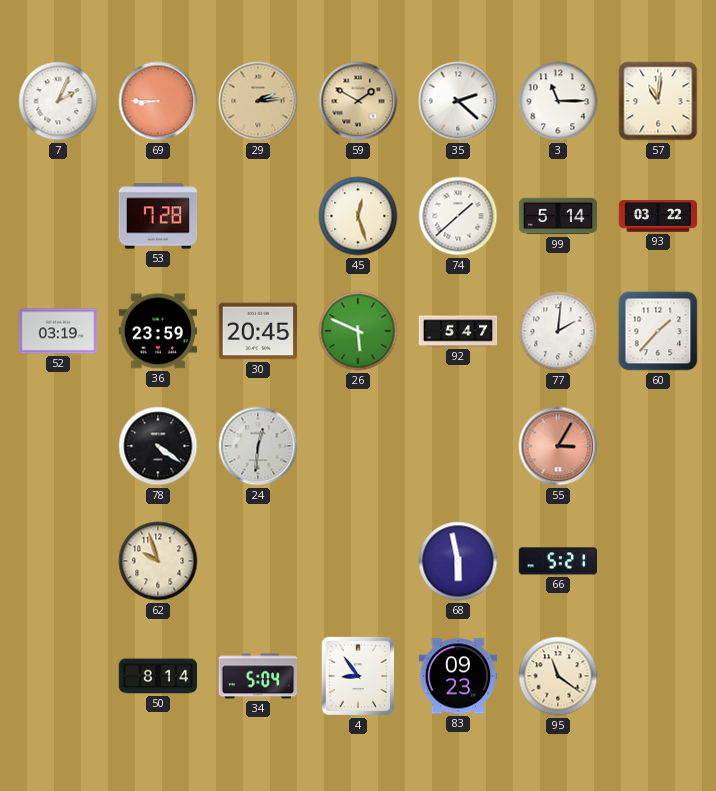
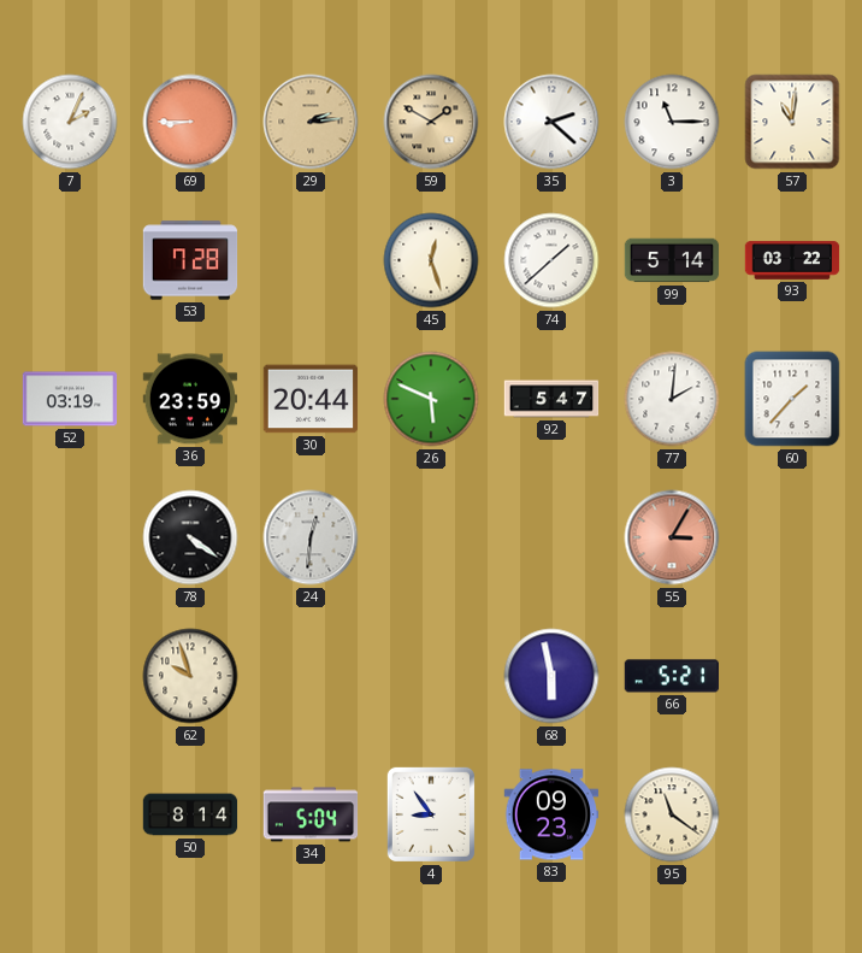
30: 20:45 -> 20:44
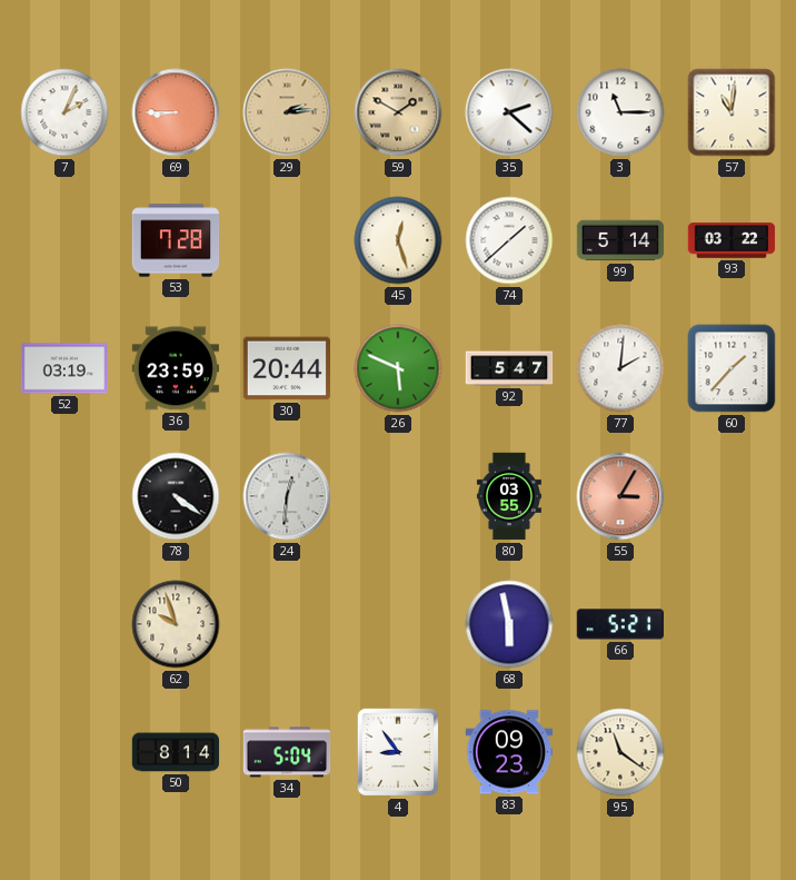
80: none -> 03:55
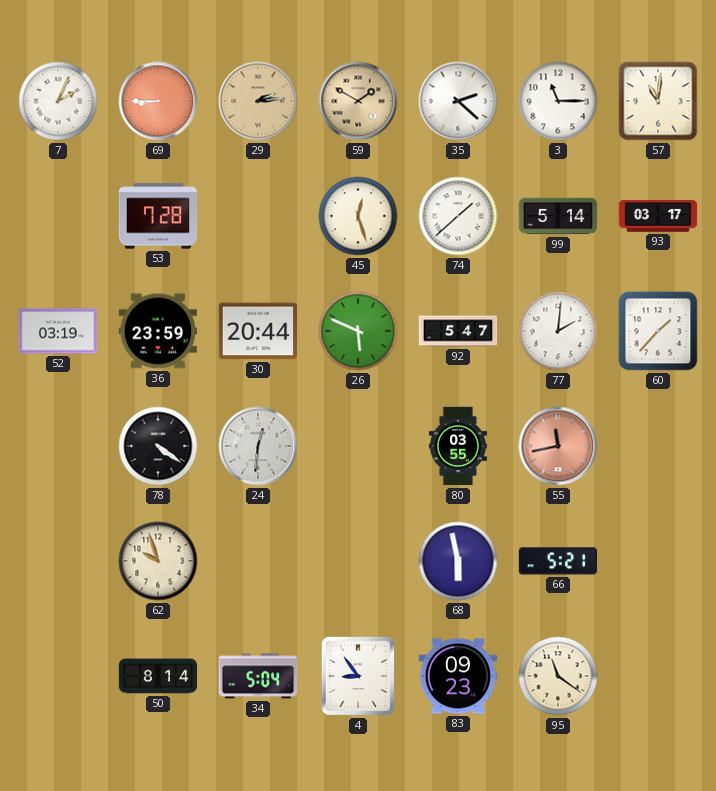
93: 03:22 -> 03:17
55: 3:05 -> 11:43
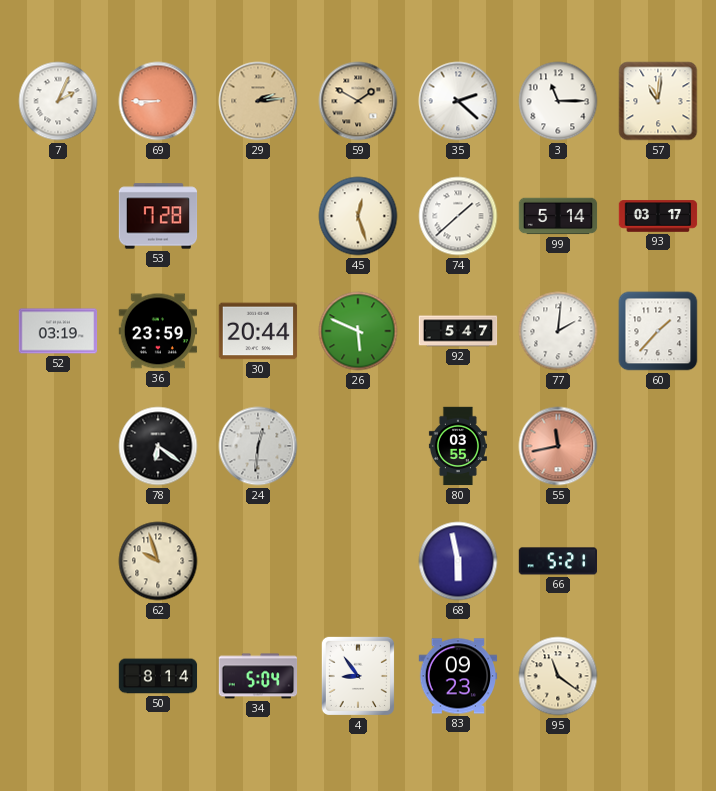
78: 4:21 -> 6:21
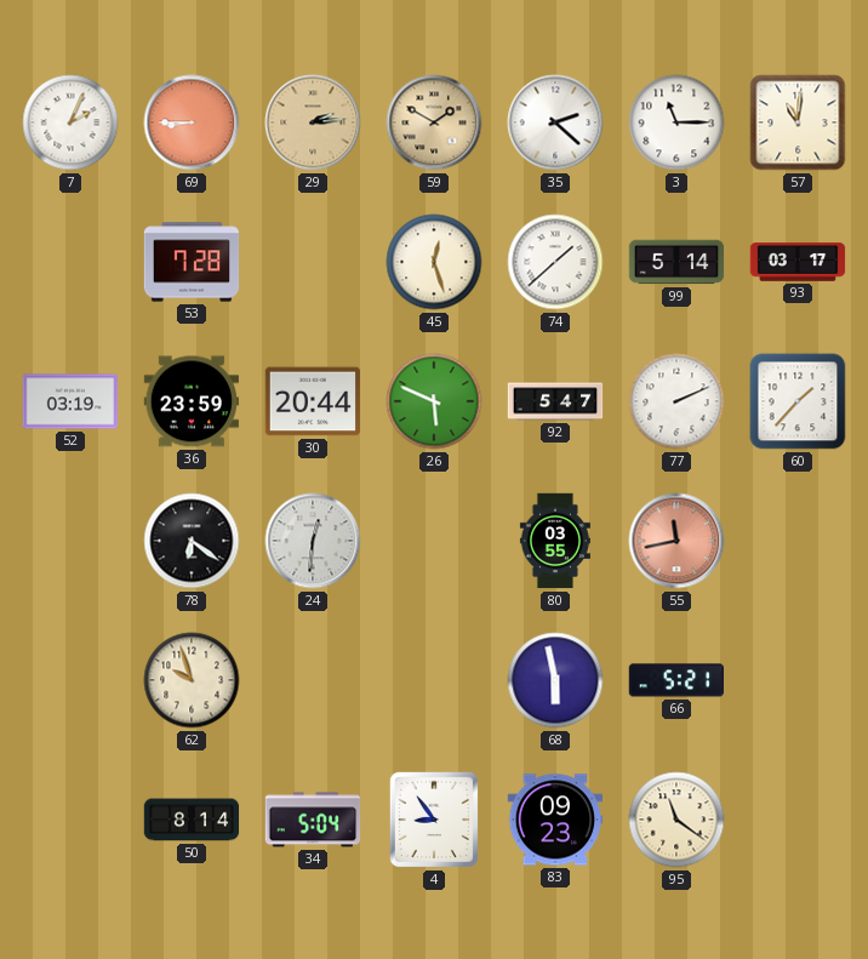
77: 2:01 -> 2:11
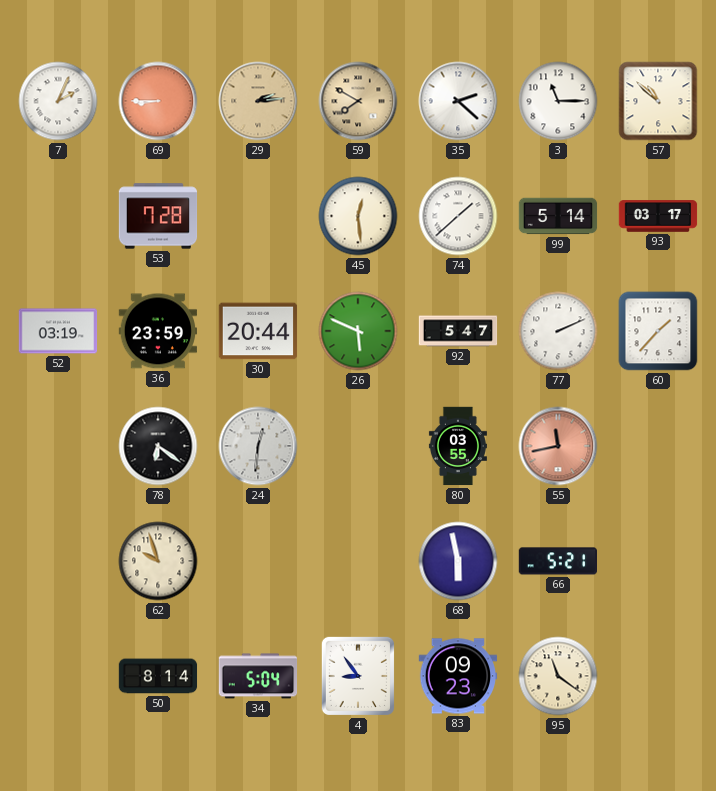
59: 1:50 -> 7:50
57: 11:01 -> 10:52
45: 12:27 -> 12:29
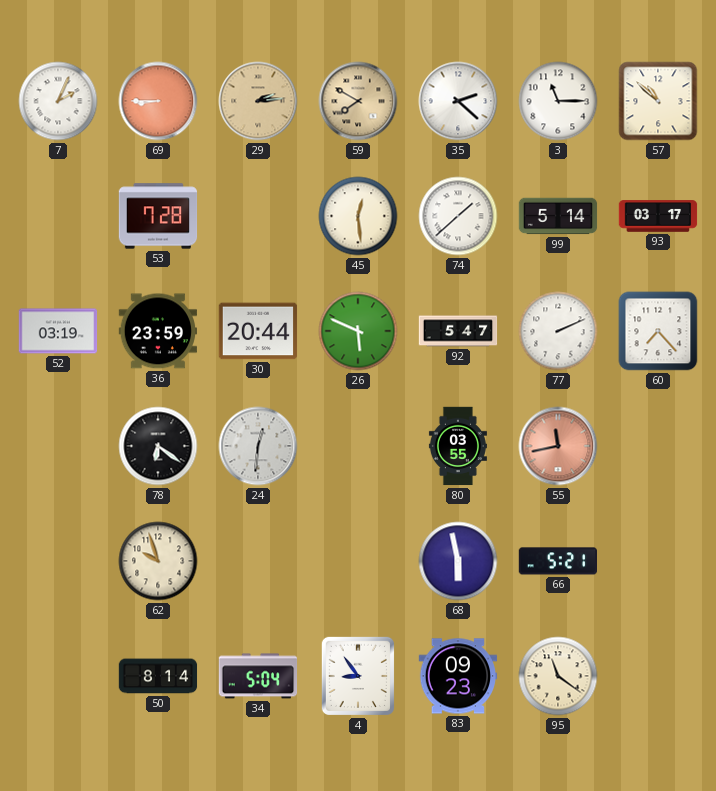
60: 1:37 -> 7:23
